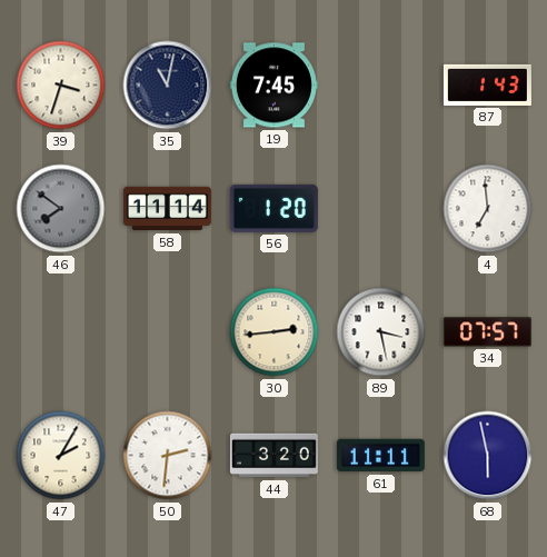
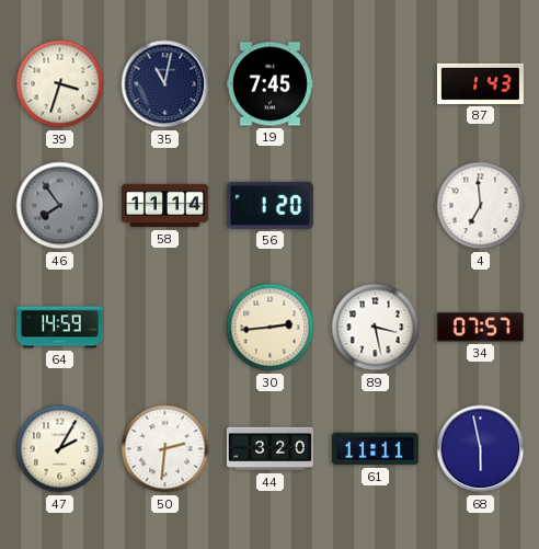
46: 7:51 -> 7:54
64: none -> 14:59
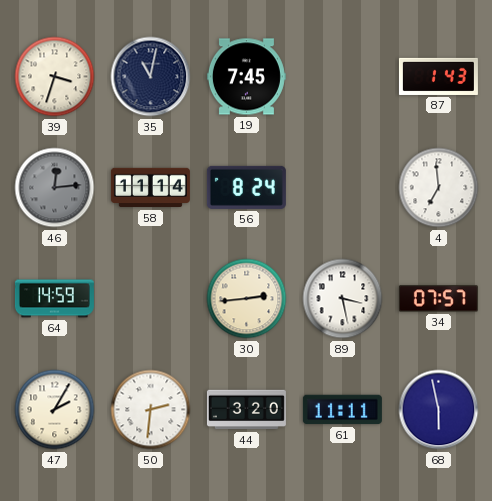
46: 7:54 -> 12:14
56: 1:20 -> 8:24
